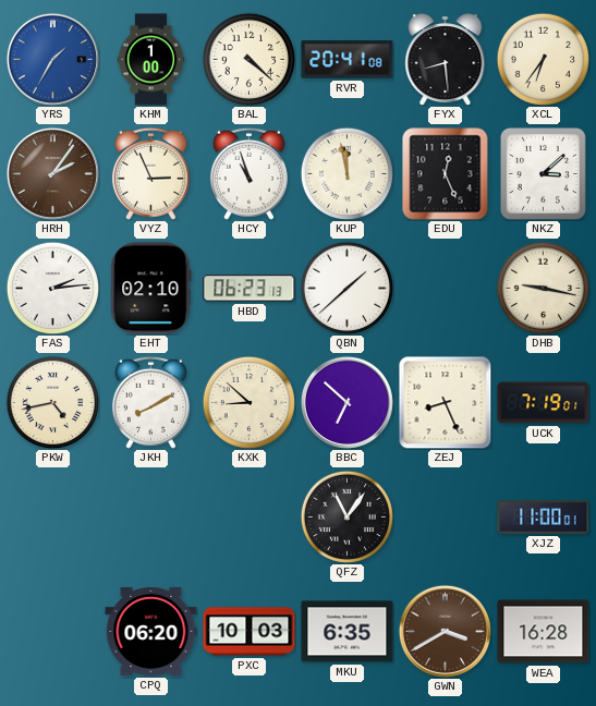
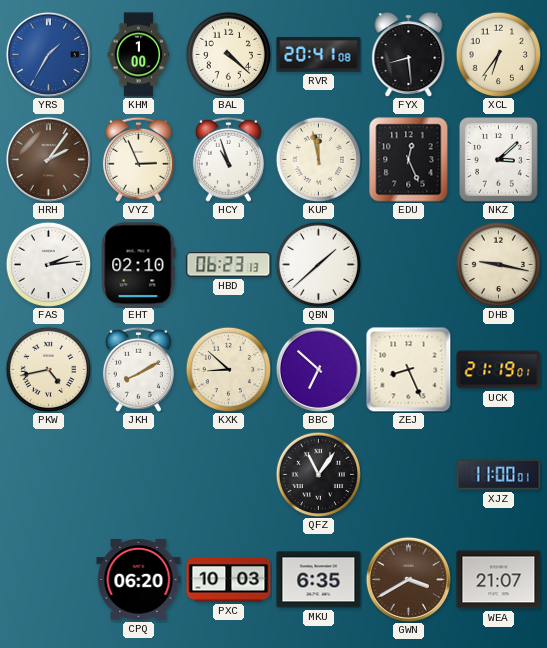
UCK: 7:19 -> 21:19
WEA: 16:28 -> 21:07
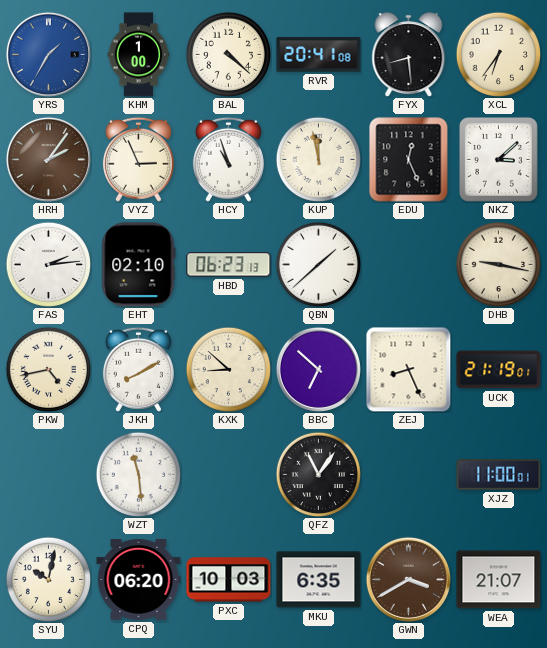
WZT: none -> 11:29
SYU: none -> 10:02
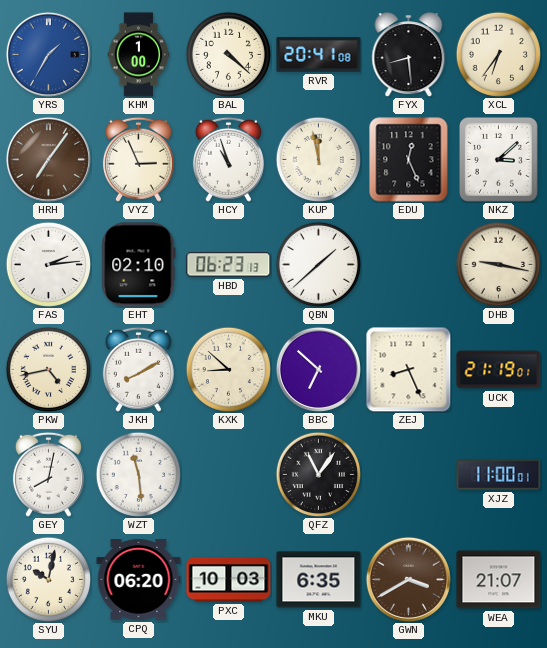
HRH: 2:06 -> 7:06
GEY: none -> 8:02
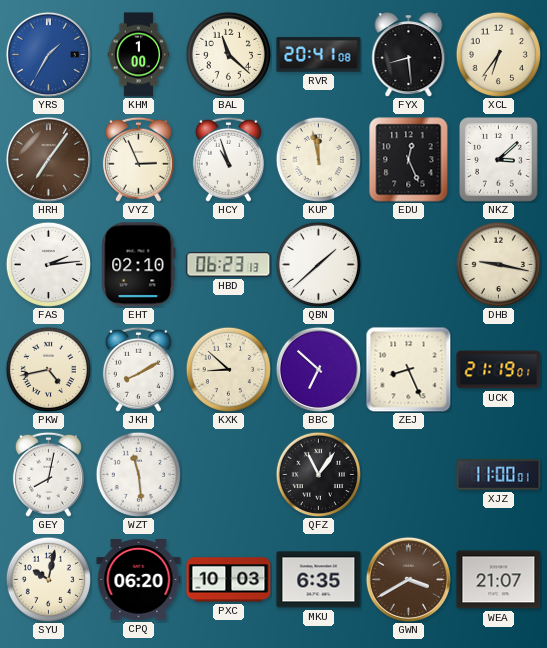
BAL: 4:22 -> 11:22
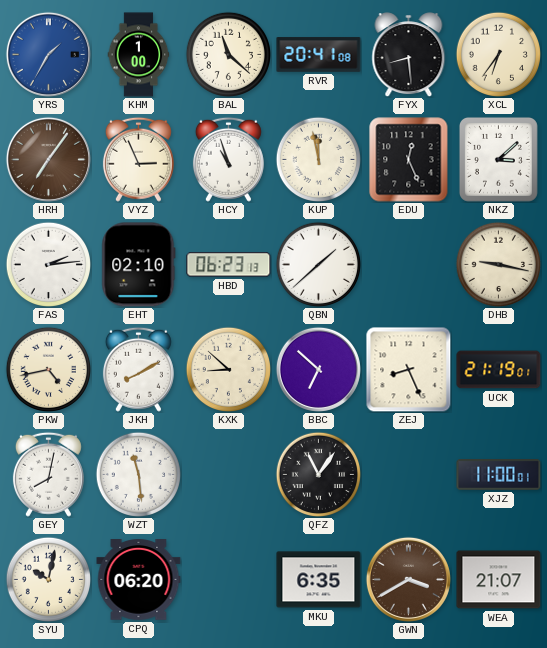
PXC: 10:03 -> none
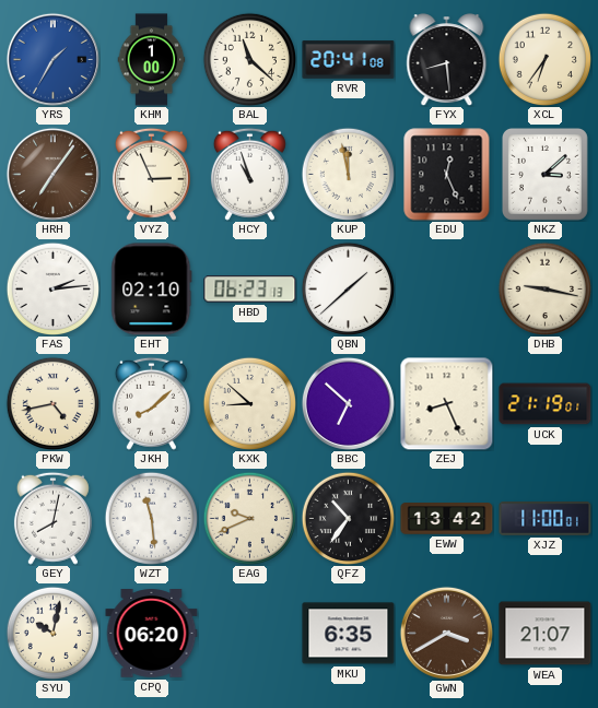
JKH: 8:10 -> 8:08
EAG: none -> 9:41
QFZ: 11:06 -> 10:36
EWW: none -> 13:42
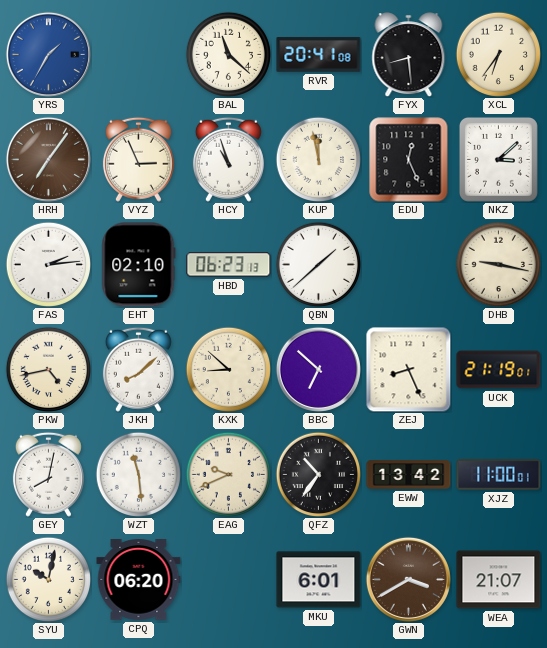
KHM: 1:00 -> none
MKU: 6:35 -> 6:01
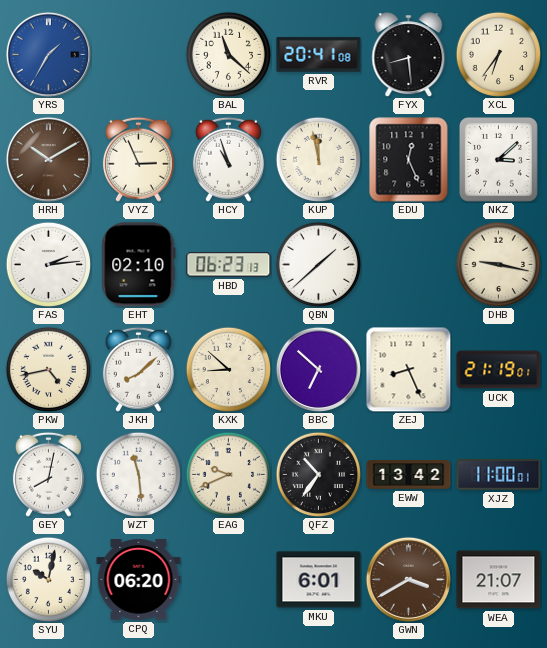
HRH: 7:06 -> 10:10
